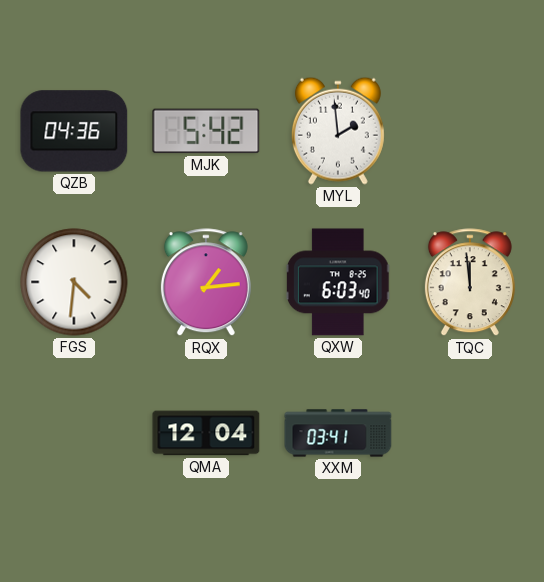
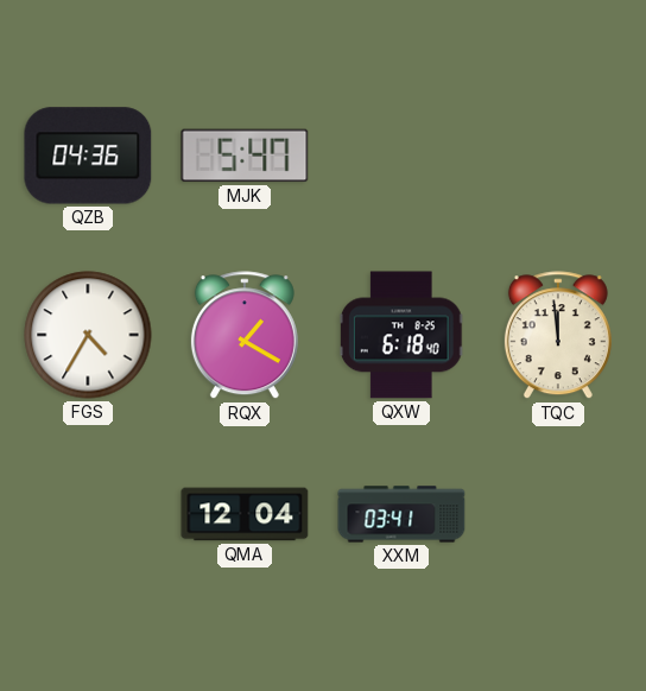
MJK: 5:42 -> 5:47
MYL: 1:59 -> none
FGS: 4:31 -> 4:35
RQX: 1:14 -> 1:20
QXW: 6:03 -> 6:18
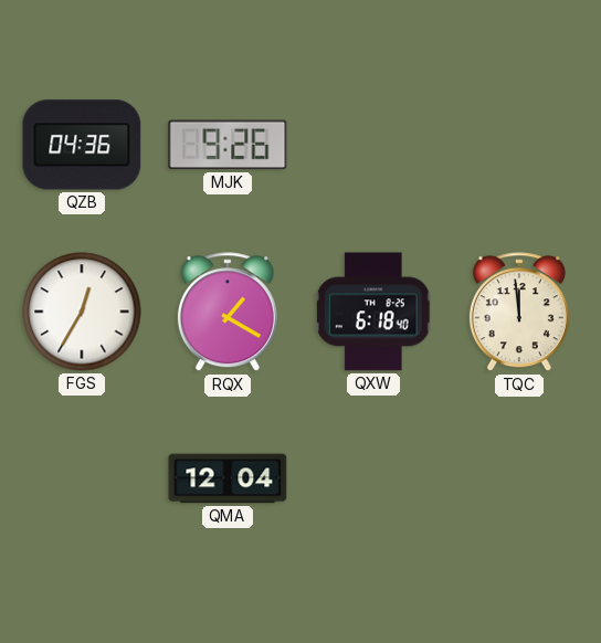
MJK: 5:47 -> 9:26
FGS: 4:35 -> 12:35
XXM: 03:41 -> none
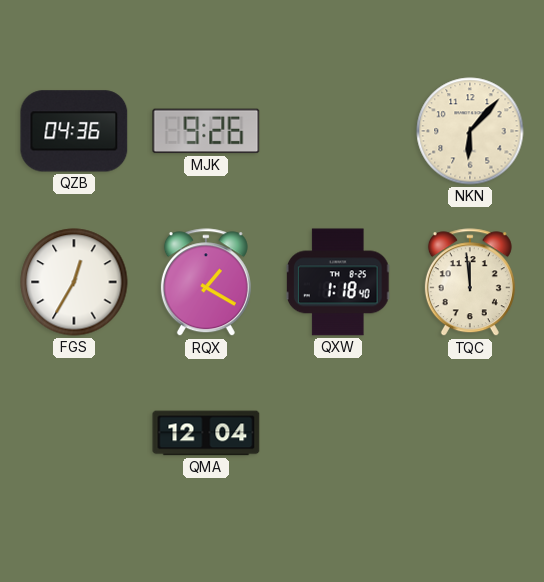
NKN: none -> 6:07
QXW: 6:18 -> 1:18
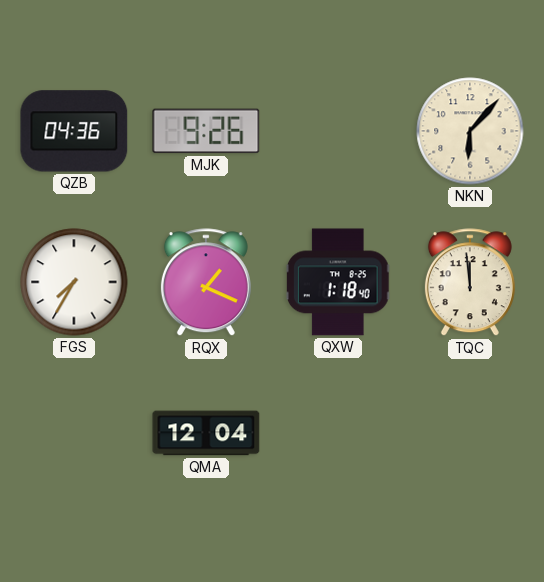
FGS: 12:35 -> 7:35
RQX: 1:20 -> 1:19
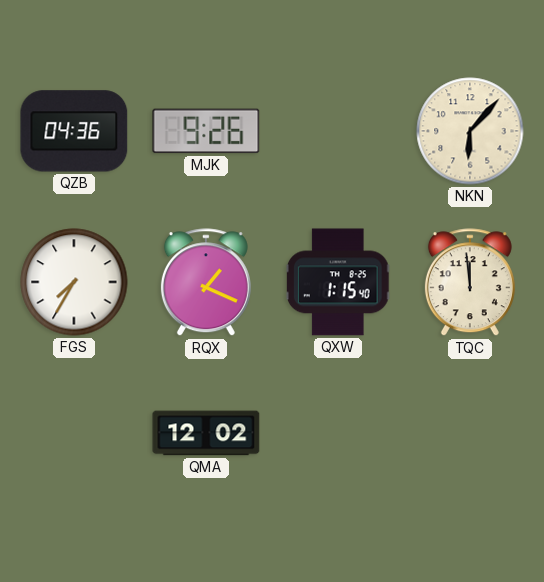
QXW: 1:18 -> 1:15
QMA: 12:04 -> 12:02
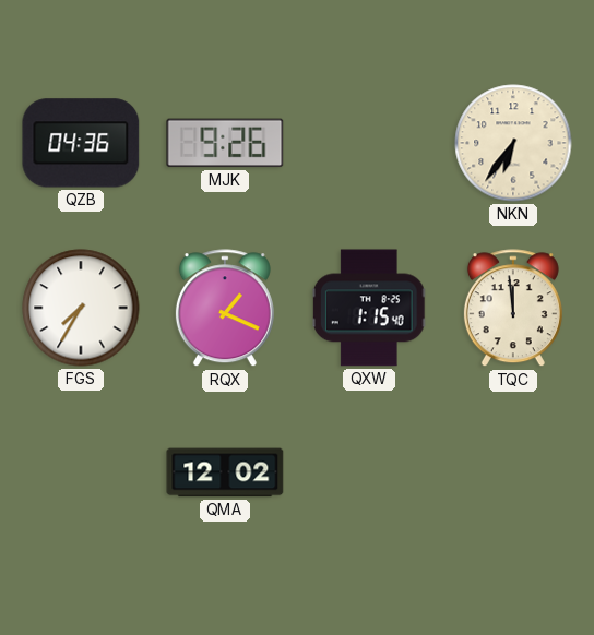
NKN: 6:07 -> 6:36
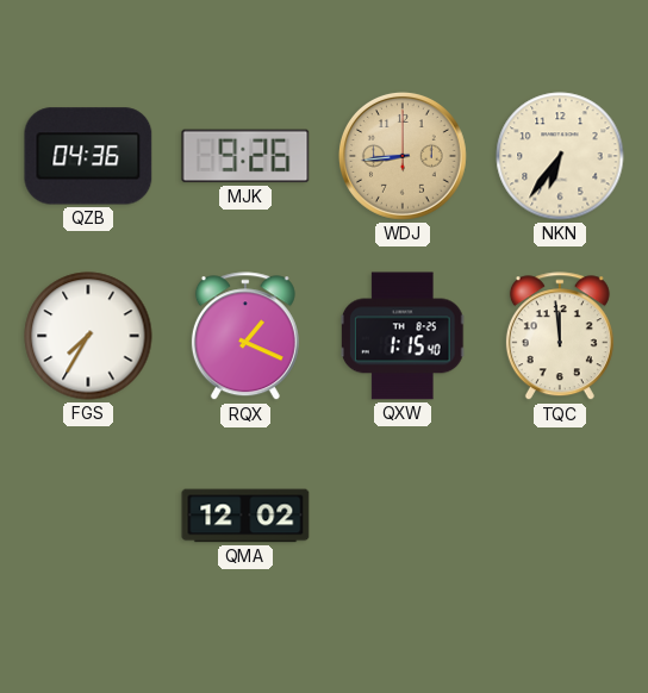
WDJ: none -> 8:44
